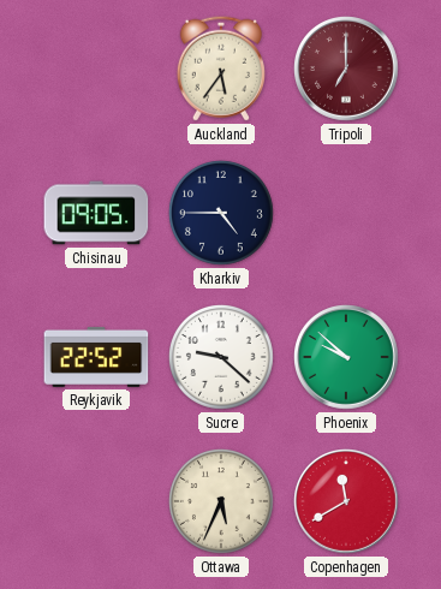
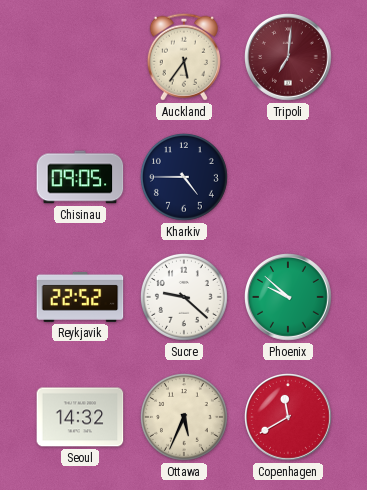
Tripoli: 7:00 -> 7:01
Seoul: none -> 14:32
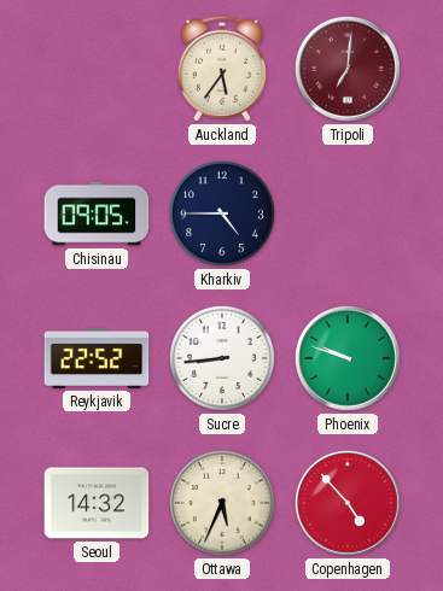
Sucre: 9:22 -> 8:44
Phoenix: 9:52 -> 9:48
Copenhagen: 11:40 -> 4:53
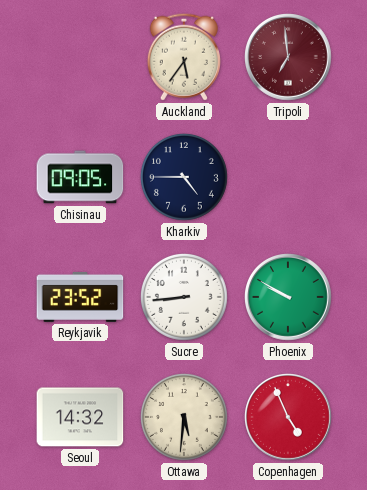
Tripoli: 7:01 -> 6:59
Reykjavik: 22:52 -> 23:52
Phoenix: 9:48 -> 9:50
Ottawa: 5:34 -> 5:31
Copenhagen: 4:53 -> 4:56
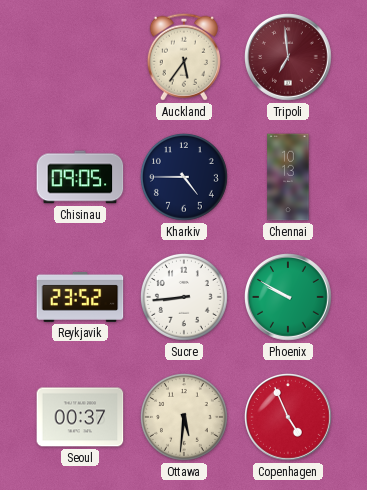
Chennai: none -> 10:13
Seoul: 14:32 -> 00:37
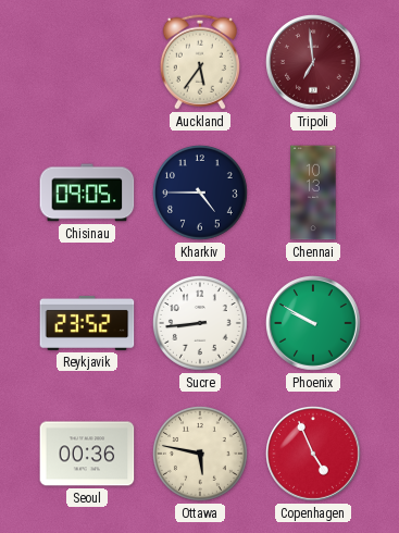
Seoul: 00:37 -> 00:36
Ottawa: 5:31 -> 5:47
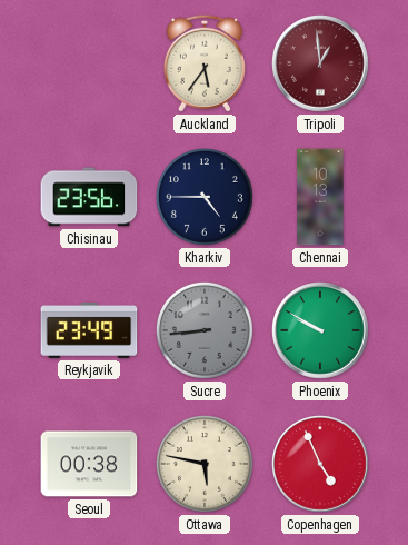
Tripoli: 6:59 -> 12:59
Chisinau: 09:05 -> 23:56
Reykjavik: 23:52 -> 23:49
Sucre dial: white -> grey
Seoul: 00:36 -> 00:38
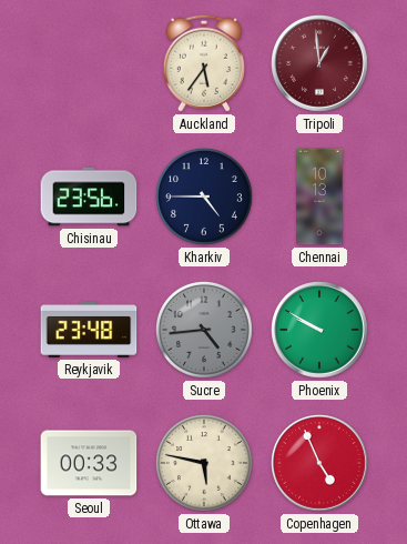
Reykjavik: 23:49 -> 23:48
Sucre: 8:44 -> 4:44
Seoul: 00:38 -> 00:33
